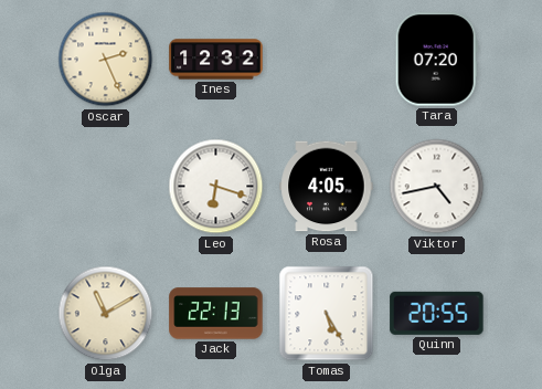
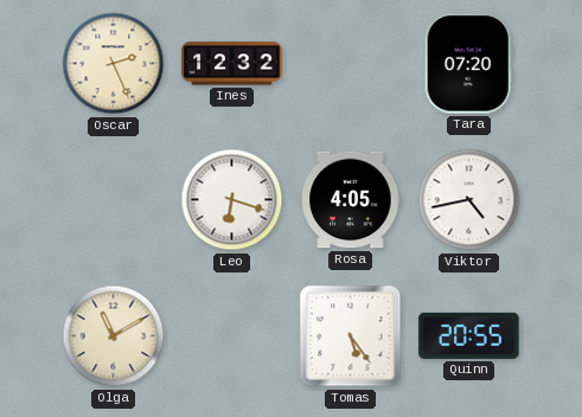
Jack: 22:13 -> none
Tomas: 5:25 -> 5:24
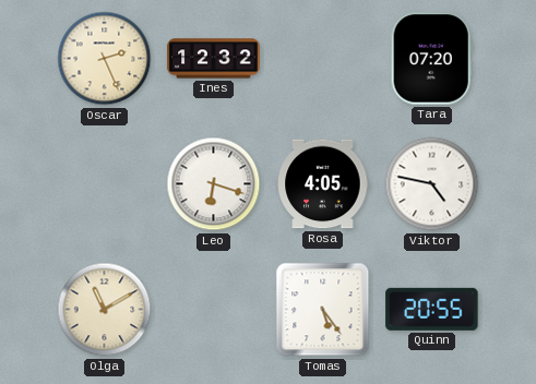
Viktor: 4:43 -> 4:47
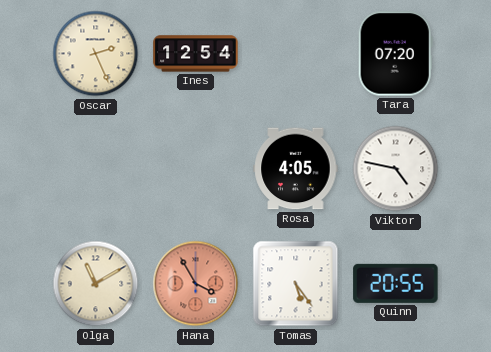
Ines: 12:32 -> 12:54
Leo: 6:18 -> none
Hana: none -> 3:55
